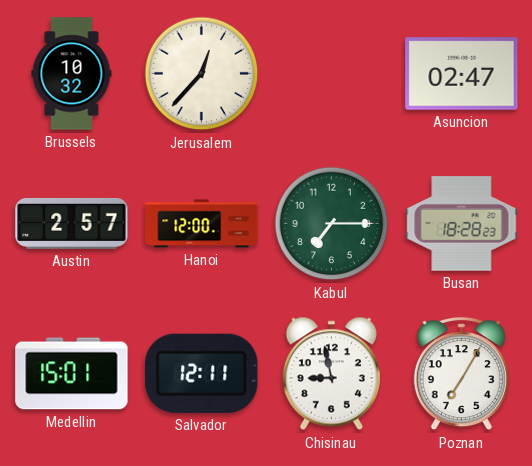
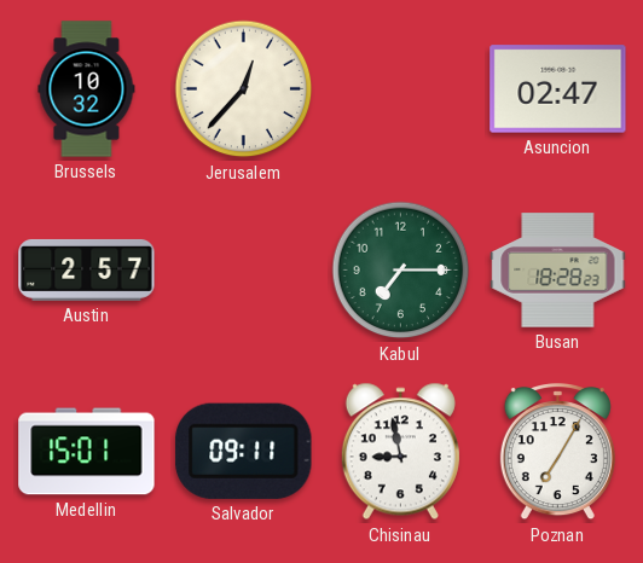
Hanoi: 12:00 -> none
Salvador: 12:11 -> 09:11
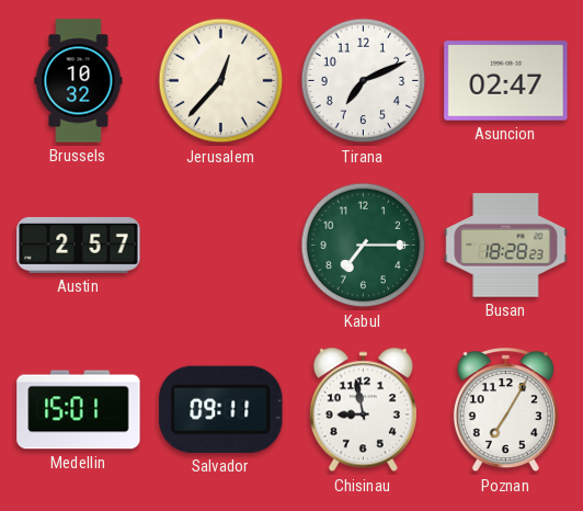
Tirana: none -> 7:11
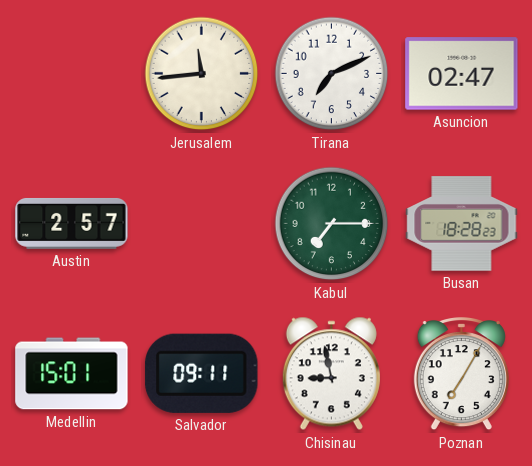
Brussels: 10:32 -> none
Jerusalem: 12:37 -> 11:44
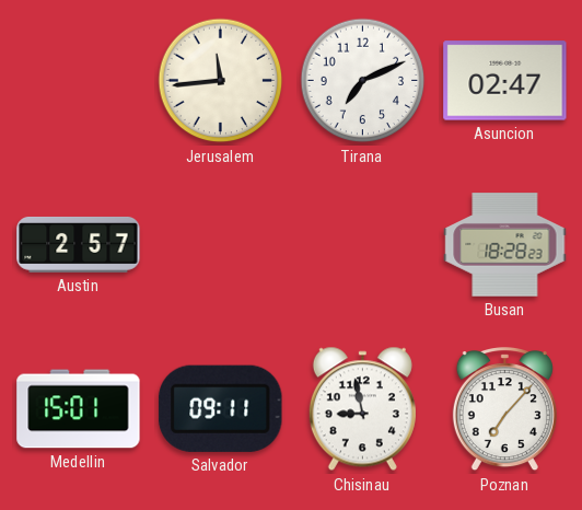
Kabul: 7:15 -> none
Poznan: 7:05 -> 7:07
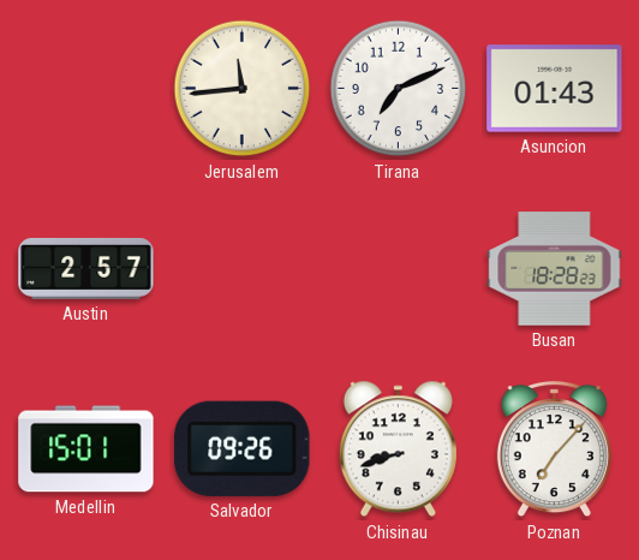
Asuncion: 02:47 -> 01:43
Salvador: 09:11 -> 09:26
Chisinau: 8:58 -> 8:42
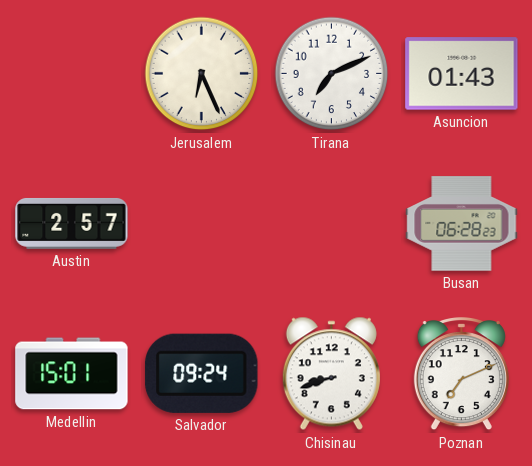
Jerusalem: 11:44 -> 6:26
Busan: 18:28 -> 06:28
Salvador: 09:26 -> 09:24
Poznan: 7:07 -> 7:11
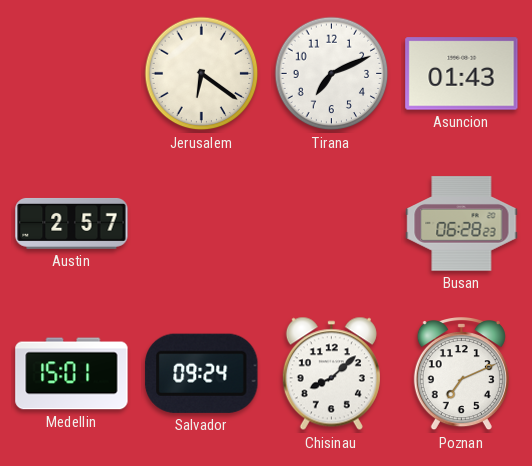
Jerusalem: 6:26 -> 6:21
Chisinau: 8:42 -> 8:08
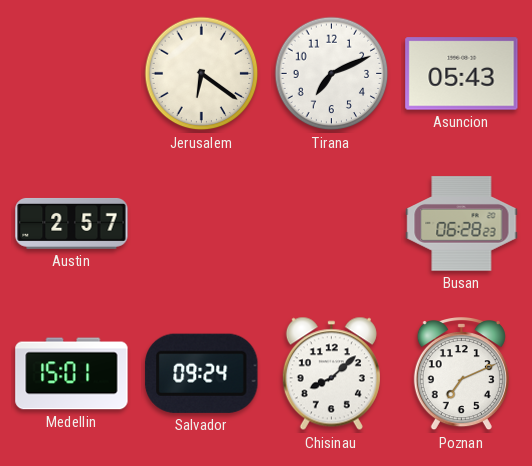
Asuncion: 01:43 -> 05:43
